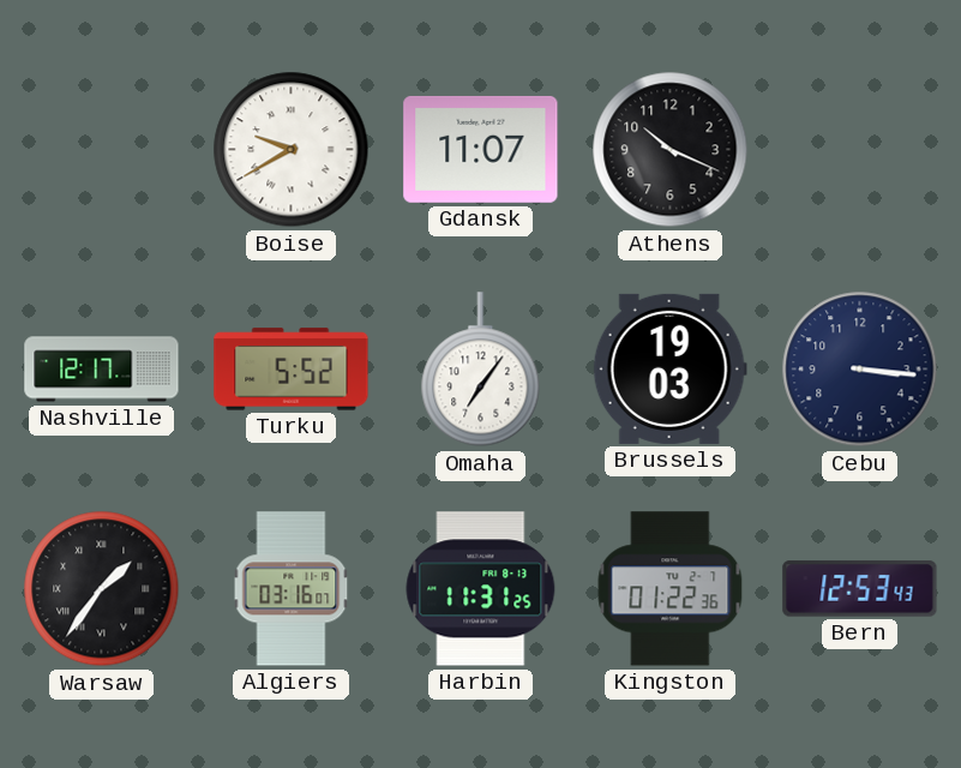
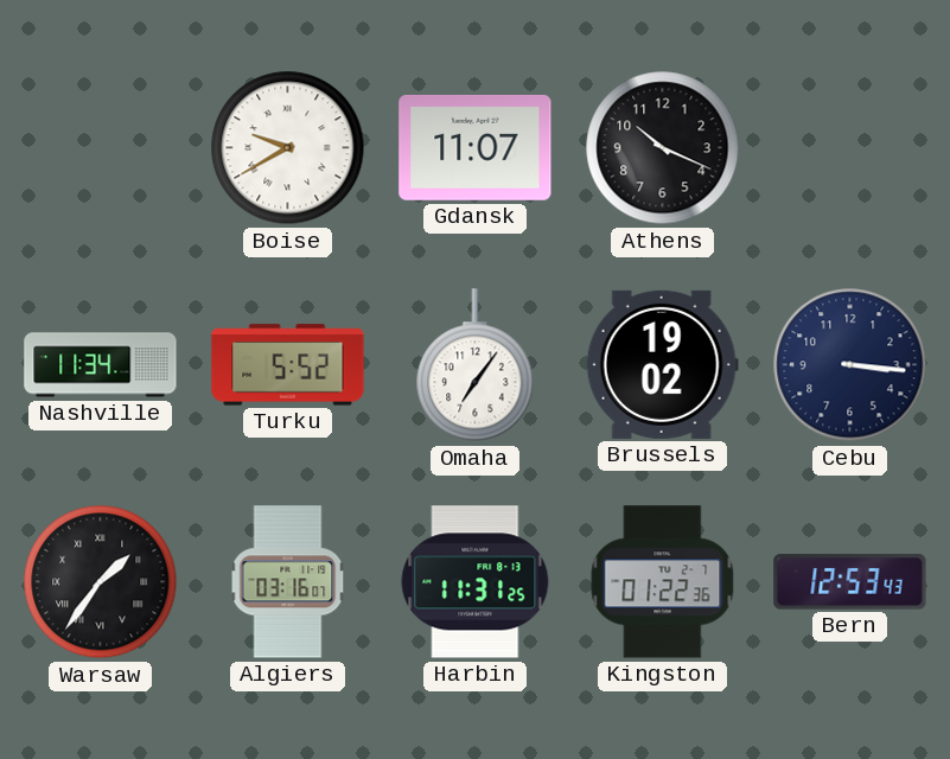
Nashville: 12:17 -> 11:34
Brussels: 19:03 -> 19:02
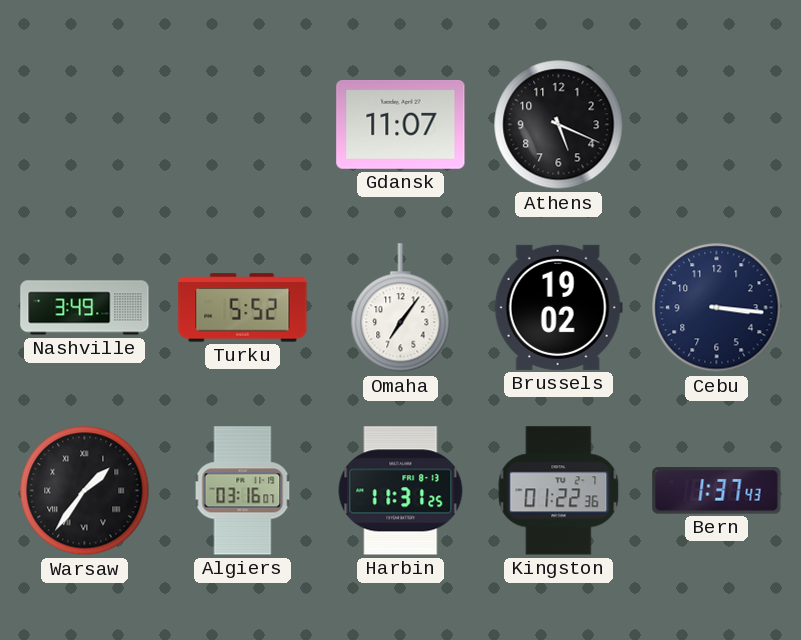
Boise: 9:40 -> none
Athens: 10:19 -> 5:19
Nashville: 11:34 -> 3:49
Bern: 12:53 -> 1:37
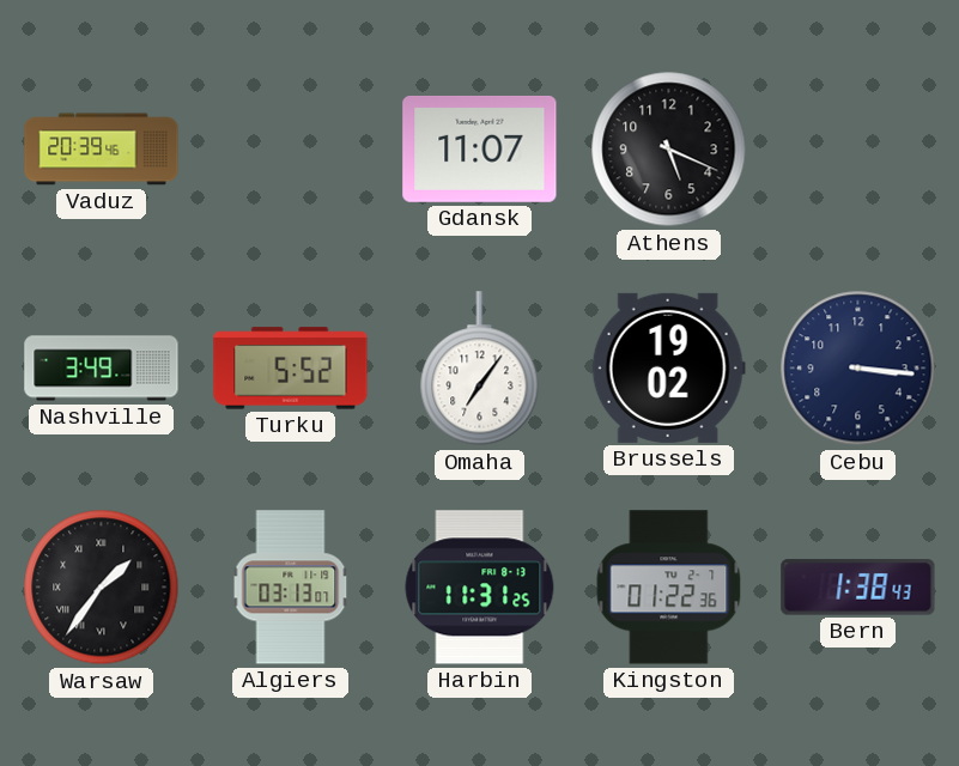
Vaduz: none -> 20:39
Algiers: 03:16 -> 03:13
Bern: 1:37 -> 1:38
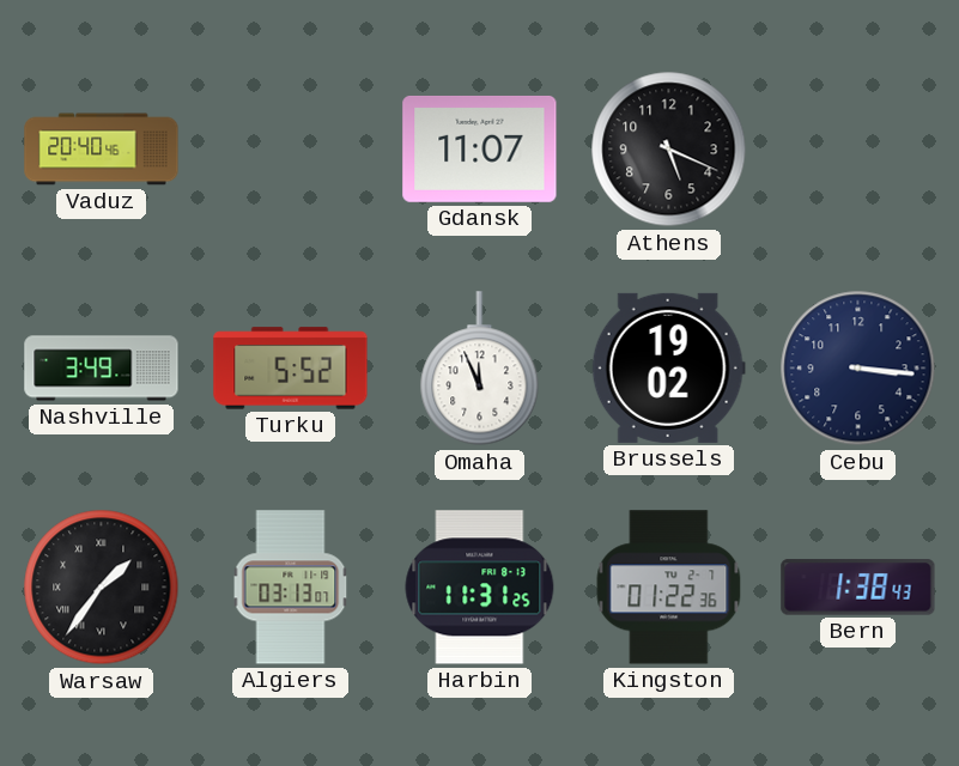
Vaduz: 20:39 -> 20:40
Omaha: 7:06 -> 11:56
